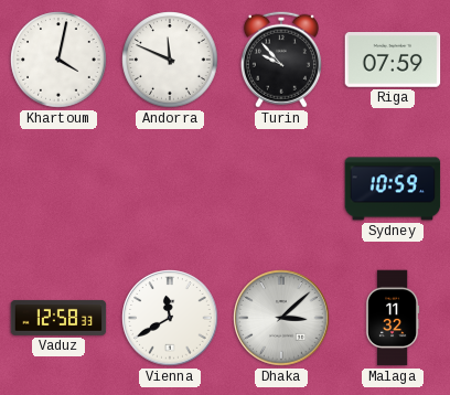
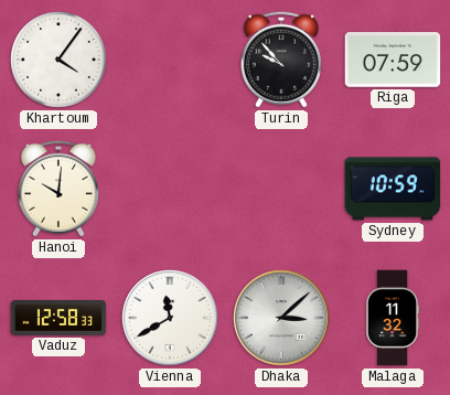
Khartoum: 4:02 -> 4:06
Andorra: 11:49 -> none
Hanoi: none -> 10:01
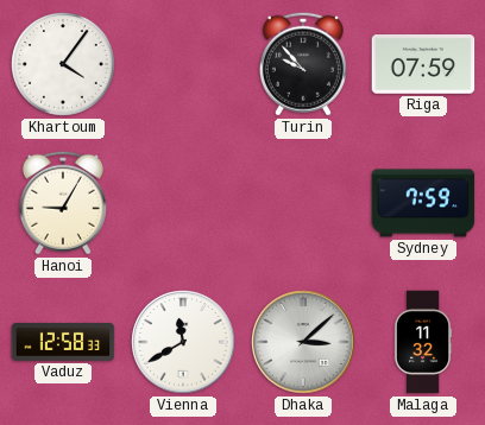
Hanoi: 10:01 -> 9:05
Sydney: 10:59 -> 7:59
